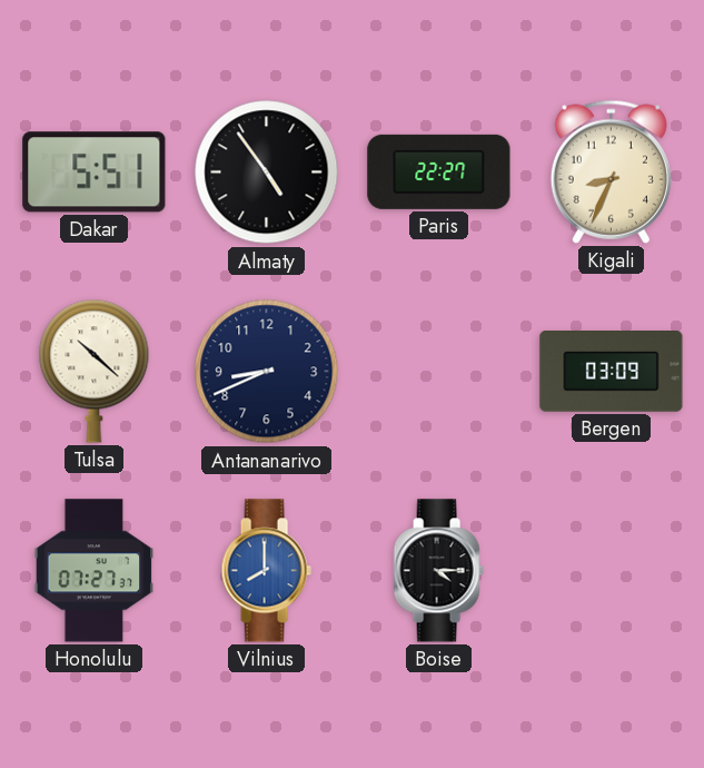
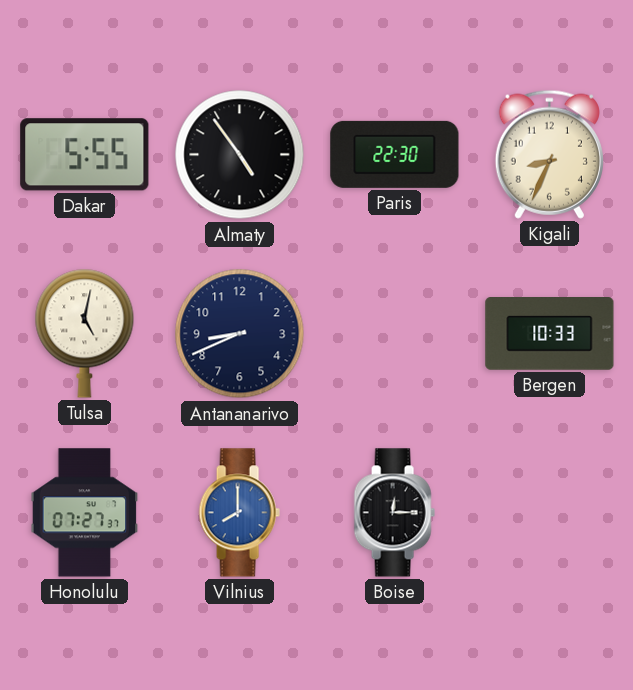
Dakar: 5:51 -> 5:55
Paris: 22:27 -> 22:30
Tulsa: 10:22 -> 5:02
Bergen: 03:09 -> 10:33
Boise: 4:15 -> 12:15
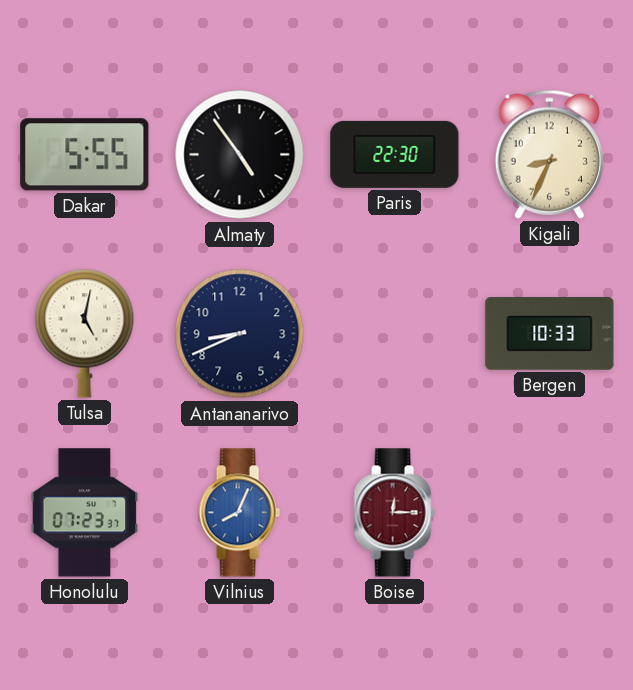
Honolulu: 07:27 -> 07:23
Vilnius: 8:00 -> 8:04
Boise dial: black -> burgundy
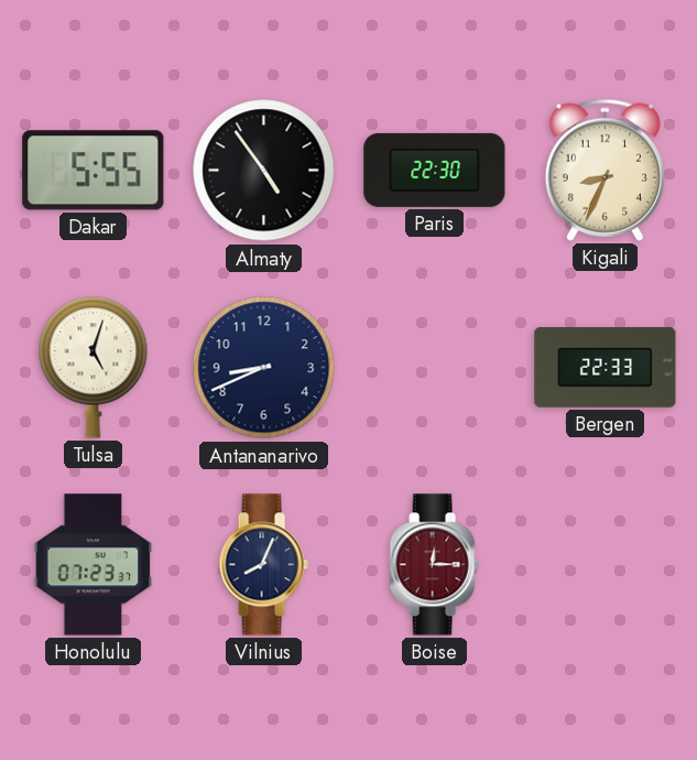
Tulsa: 5:02 -> 5:03
Bergen: 10:33 -> 22:33
Vilnius dial: blue -> navy
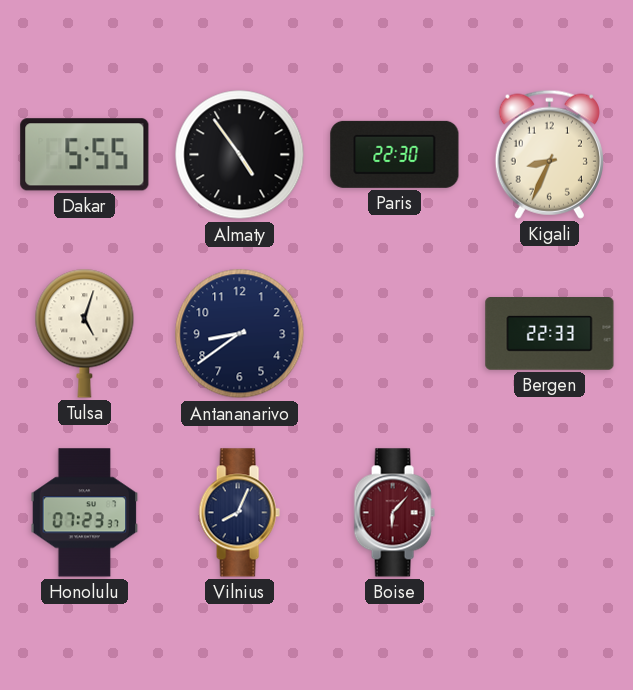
Antananarivo: 8:41 -> 8:39
Boise: 12:15 -> 6:07
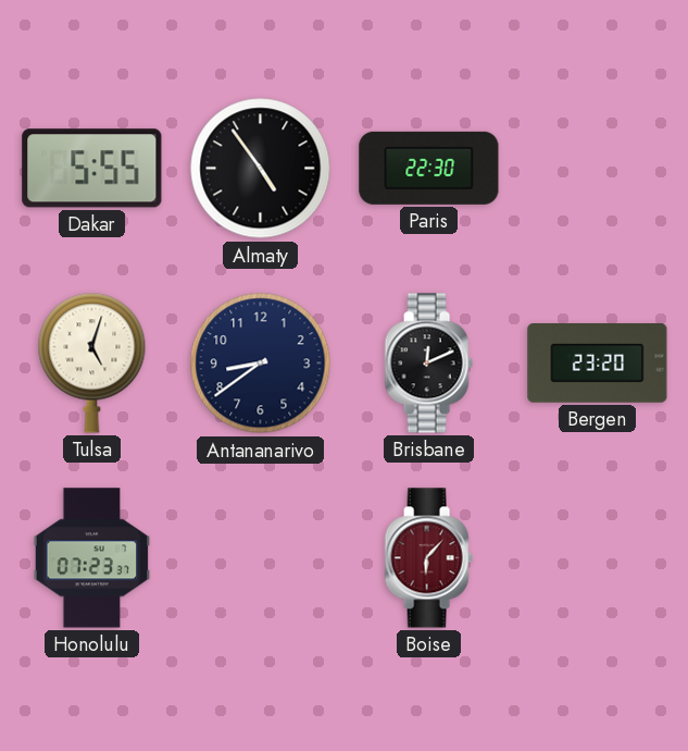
Kigali: 8:34 -> none
Brisbane: none -> 12:11
Bergen: 22:33 -> 23:20
Vilnius: 8:04 -> none
